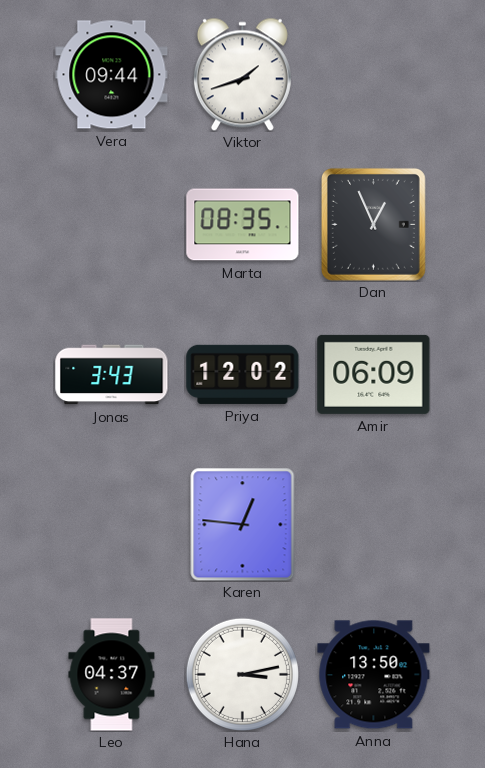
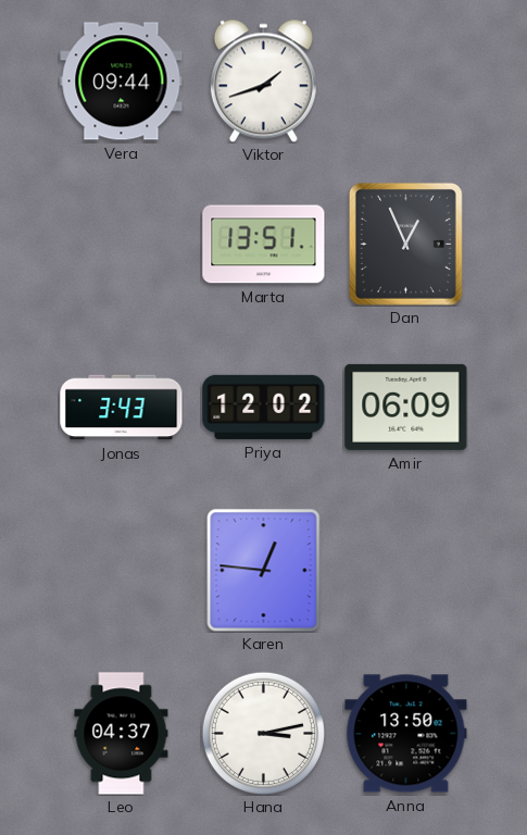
Marta: 08:35 -> 13:51
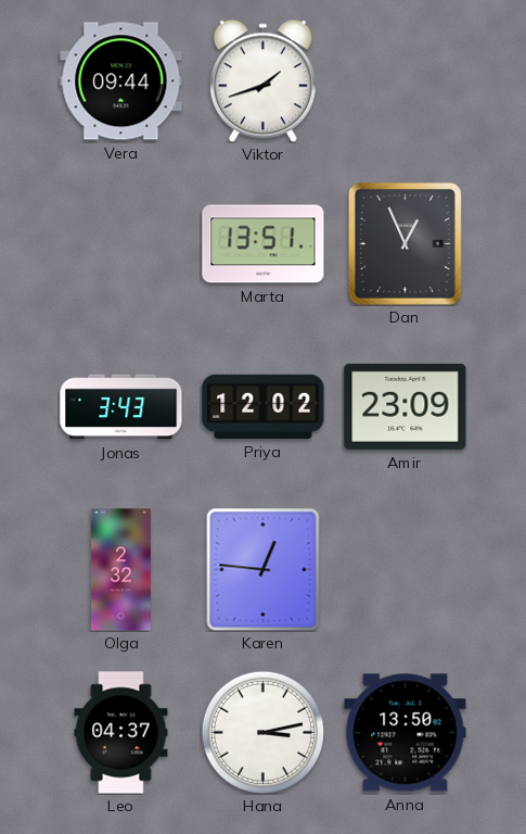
Amir: 06:09 -> 23:09
Olga: none -> 2:32
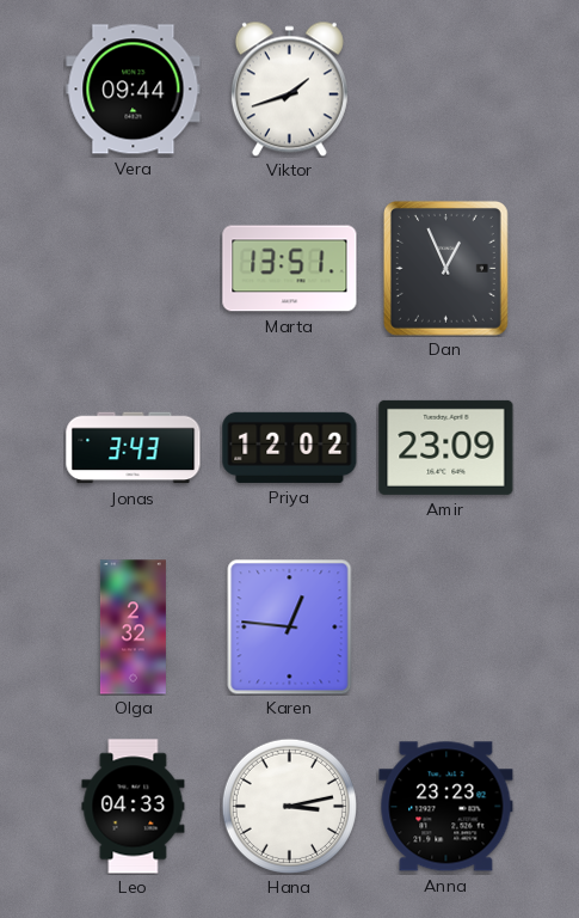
Leo: 04:37 -> 04:33
Anna: 13:50 -> 23:23
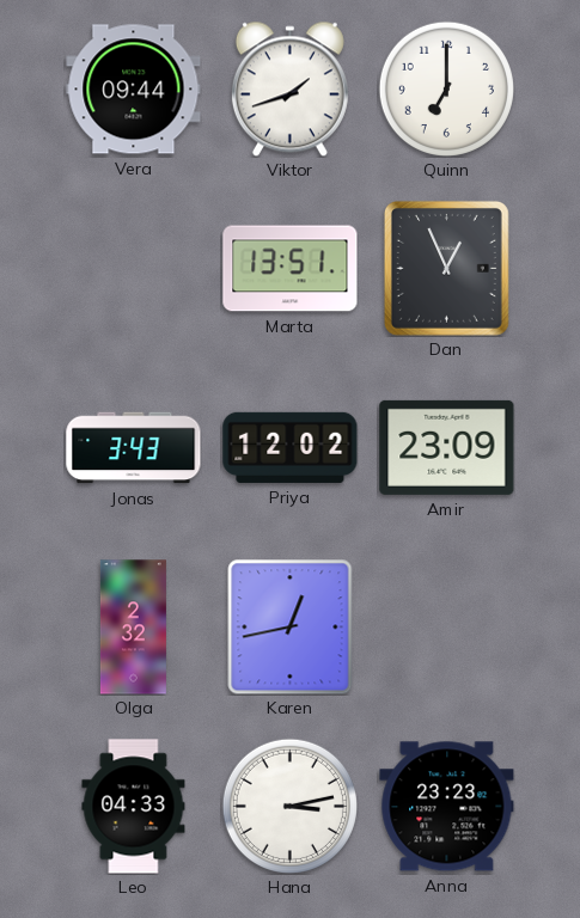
Quinn: none -> 7:00
Karen: 12:46 -> 12:43
